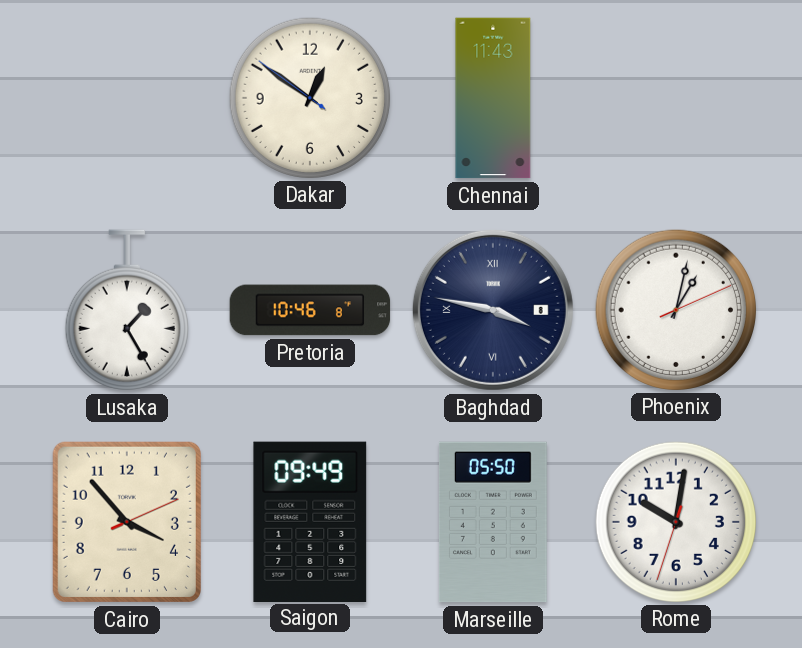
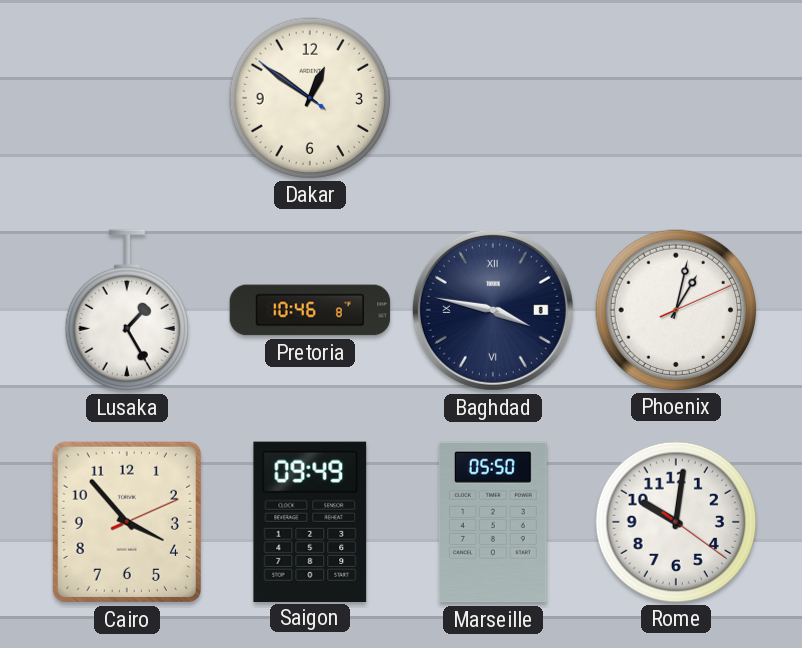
Chennai: 11:43 -> none
Rome: 10:01:33 -> 10:01:21
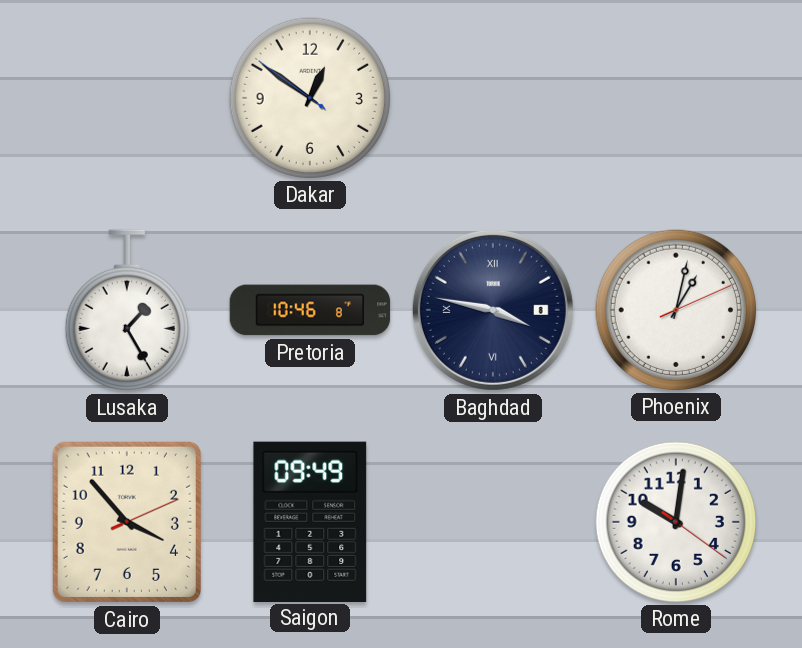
Marseille: 05:50 -> none
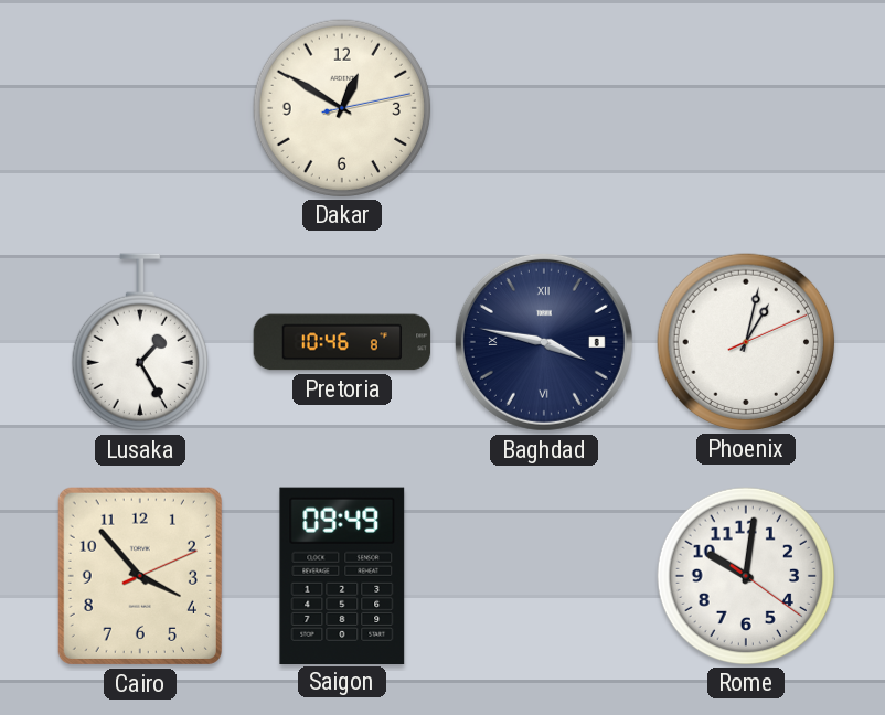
Dakar: 12:50:51 -> 12:50:13
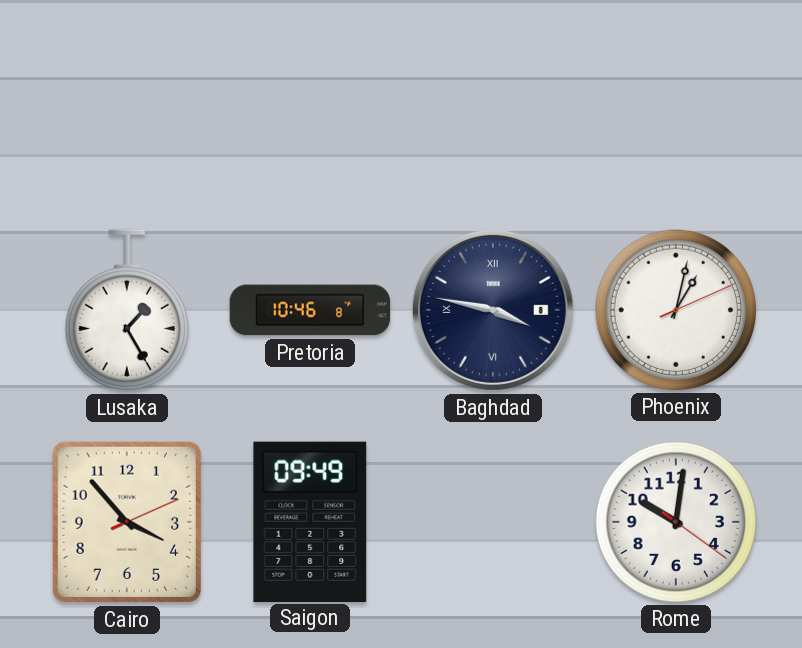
Dakar: 12:50 -> none
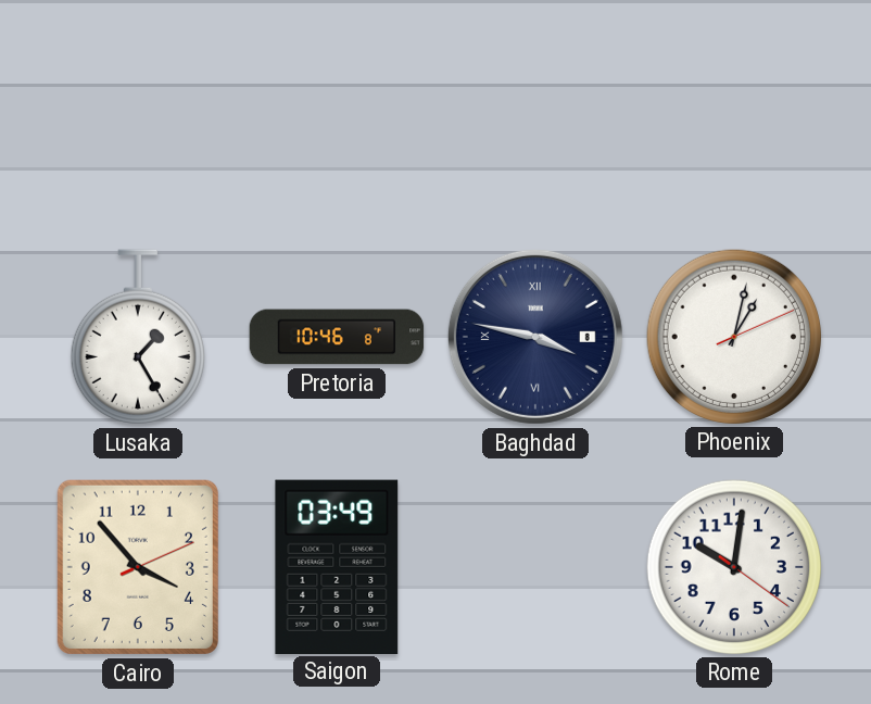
Saigon: 09:49 -> 03:49
